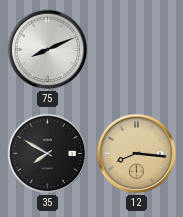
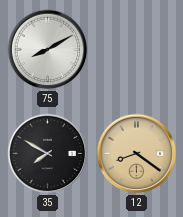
75: 8:11 -> 8:10
12: 8:16 -> 8:21
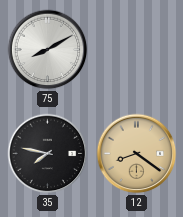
35: 7:50 -> 7:47
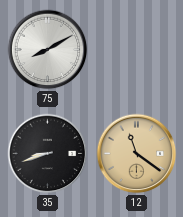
35: 7:47 -> 8:42
12: 8:21 -> 11:21
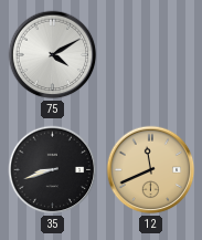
75: 8:10 -> 4:10
12: 11:21 -> 11:41
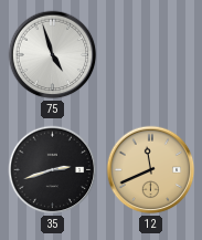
75: 4:10 -> 4:57
35: 8:42 -> 2:42
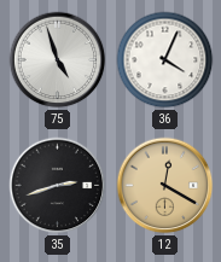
36: none -> 4:04
12: 11:41 -> 12:20
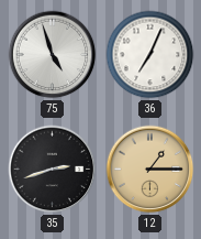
36: 4:04 -> 7:04
12: 12:20 -> 1:15
